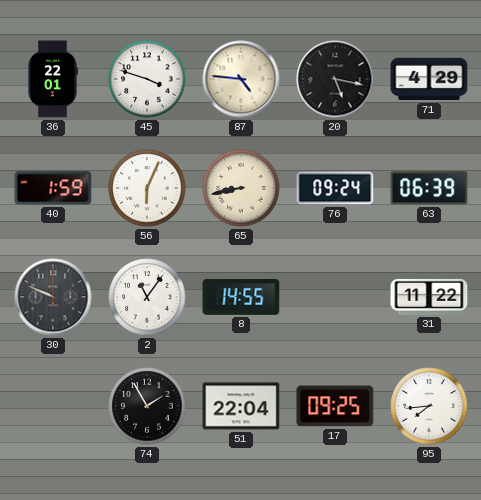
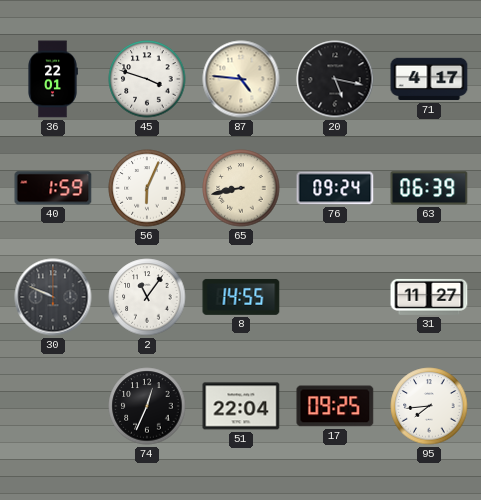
71: 4:29 -> 4:17
31: 11:22 -> 11:27
74: 1:55 -> 12:34
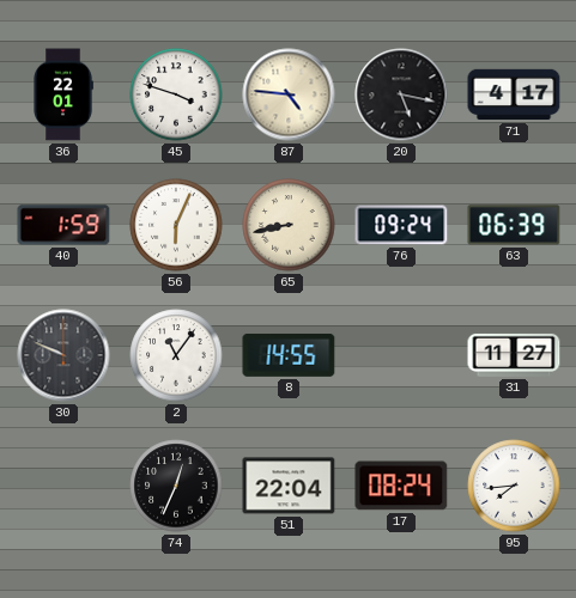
17: 09:25 -> 08:24
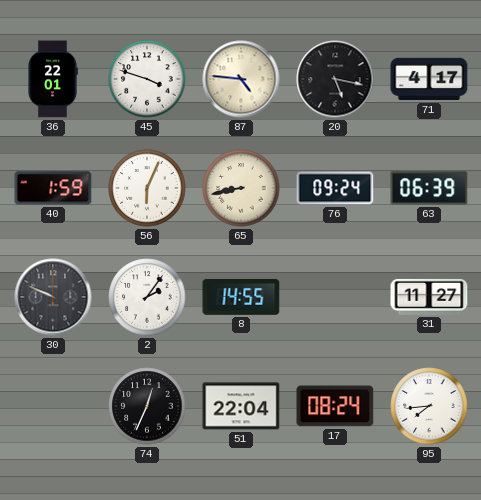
2: 11:06 -> 2:06
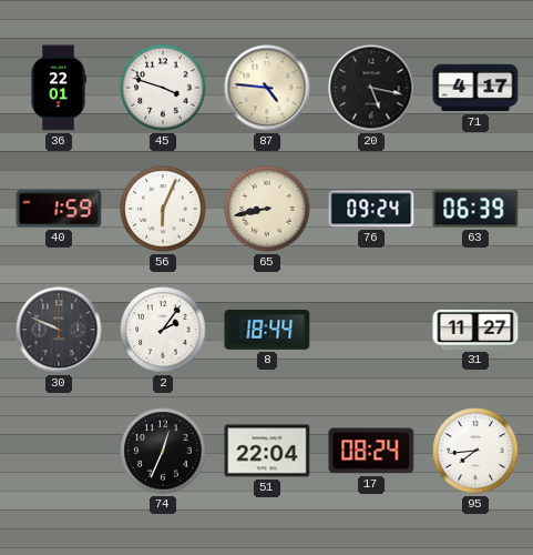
8: 14:55 -> 18:44
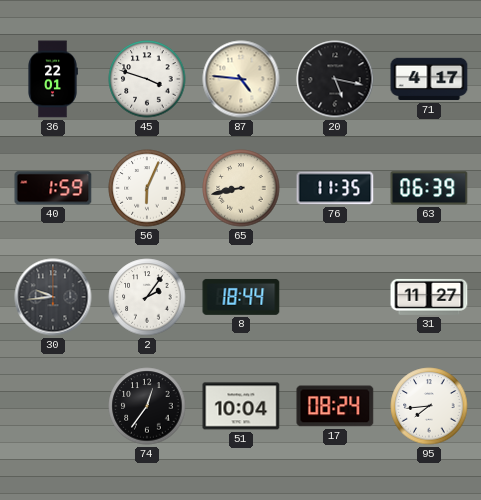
76: 09:24 -> 11:35
30: 9:49 -> 9:44
74: 12:34 -> 12:36
51: 22:04 -> 10:04
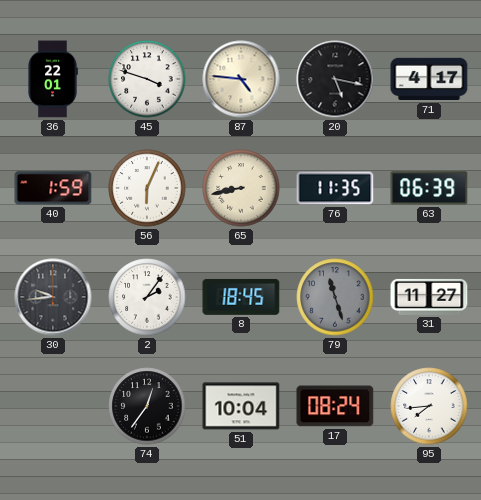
8: 18:44 -> 18:45
79: none -> 11:27
